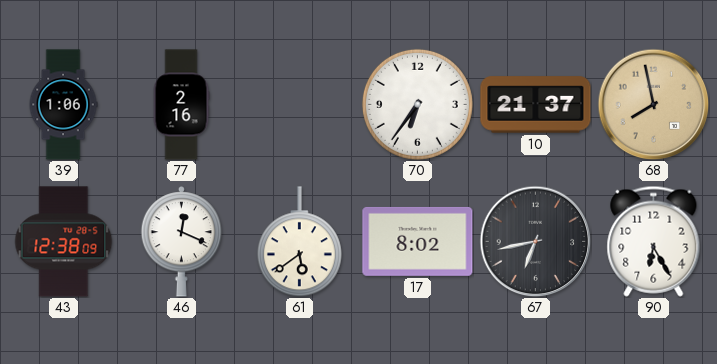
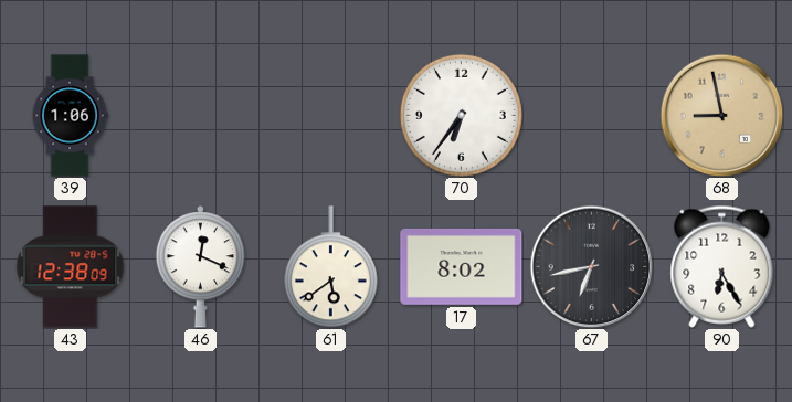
77: 2:16 -> none
10: 21:37 -> none
68: 7:58 -> 8:58
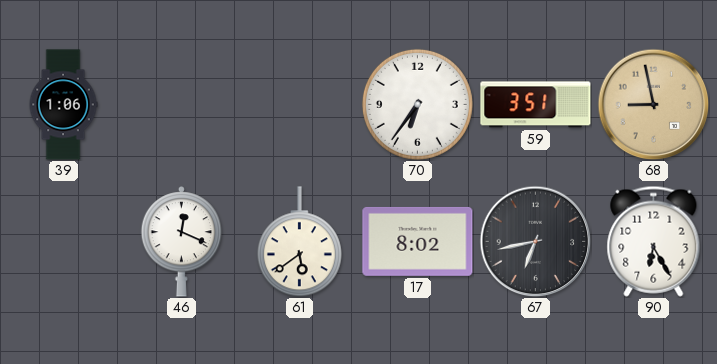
59: none -> 3:51
43: 12:38 -> none
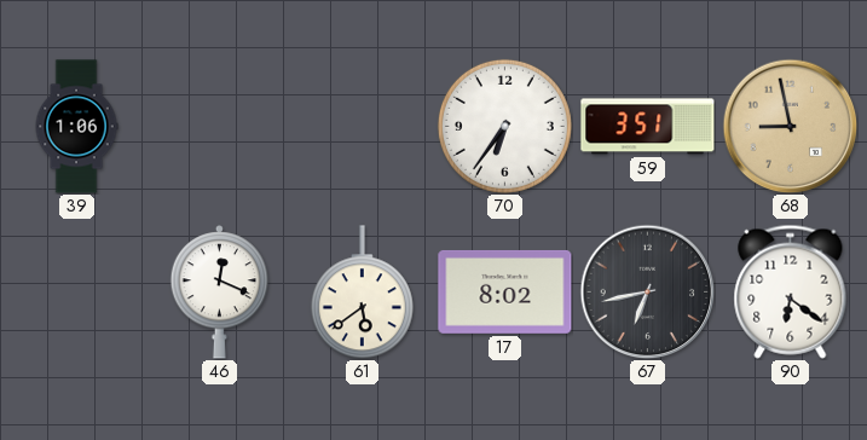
90: 6:25 -> 6:21
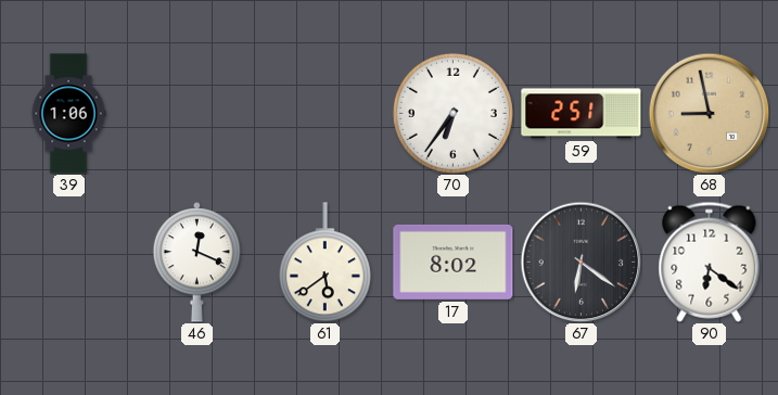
59: 3:51 -> 2:51
67: 6:43 -> 6:21
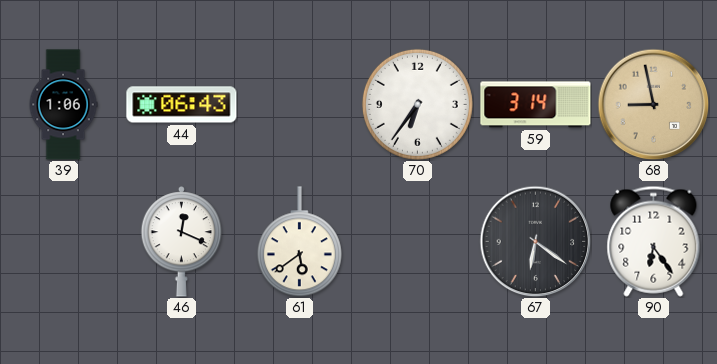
44: none -> 06:43
59: 2:51 -> 3:14
17: 8:02 -> none
90: 6:21 -> 6:24
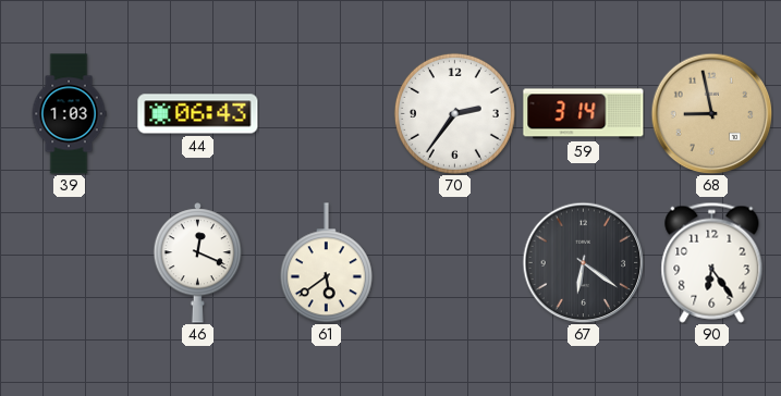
39: 1:06 -> 1:03
70: 6:36 -> 2:36
